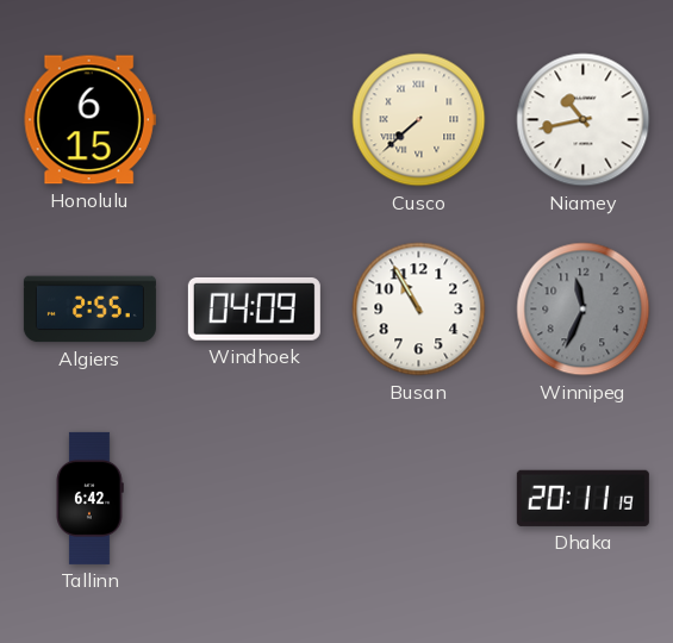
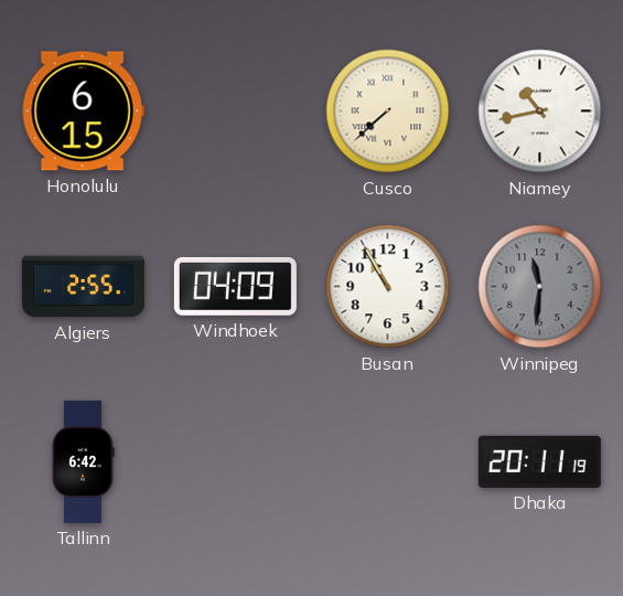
Winnipeg: 11:34 -> 11:31
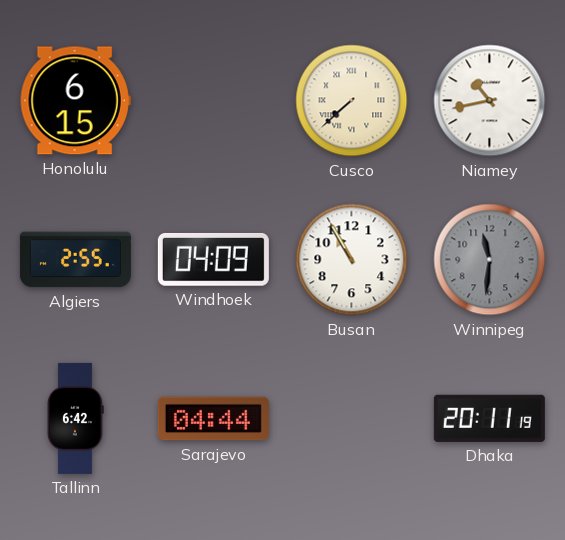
Sarajevo: none -> 04:44
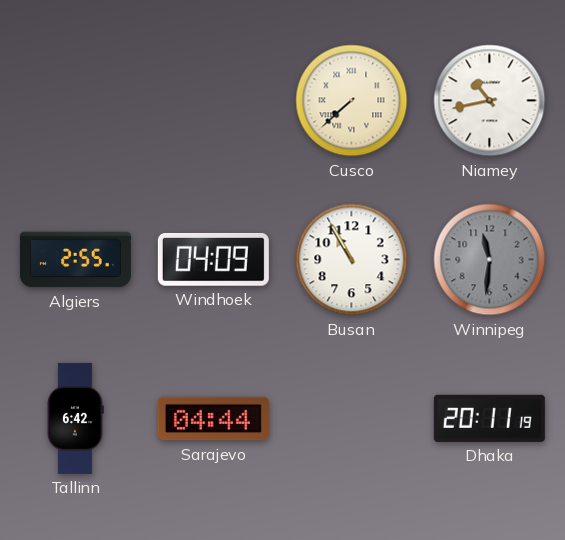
Honolulu: 6:15 -> none
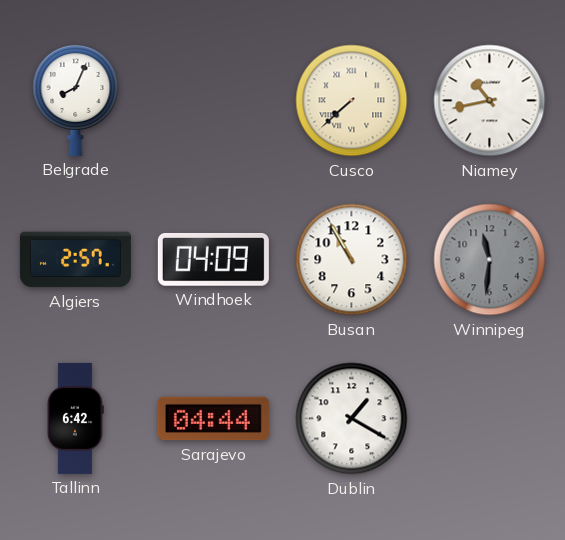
Belgrade: none -> 8:04
Algiers: 2:55 -> 2:57
Dublin: none -> 1:20
Dhaka: 20:11 -> none
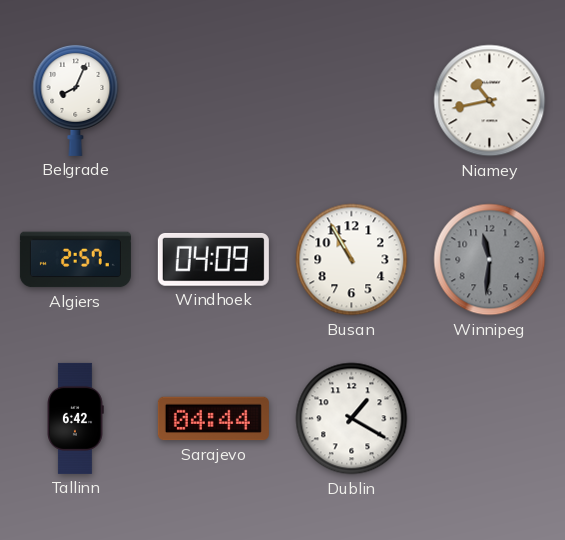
Cusco: 7:38 -> none
